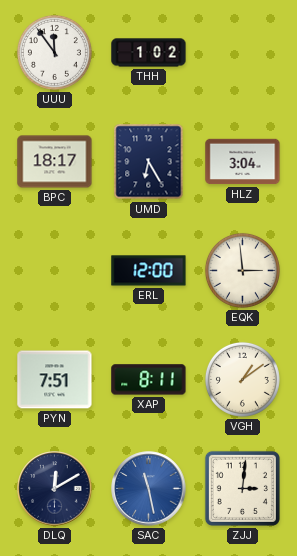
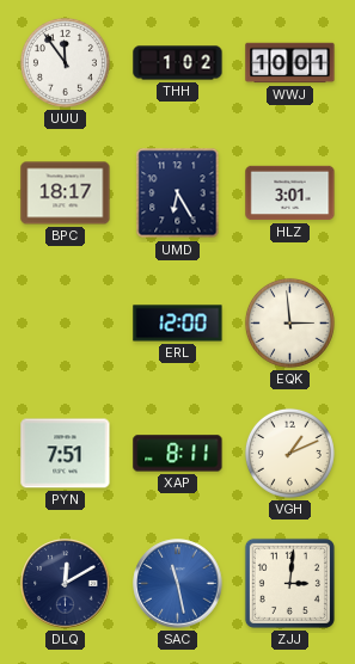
WWJ: none -> 10:01
HLZ: 3:04 -> 3:01
VGH: 1:09 -> 1:11
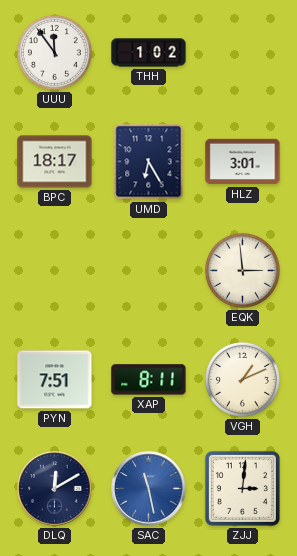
WWJ: 10:01 -> none
ERL: 12:00 -> none
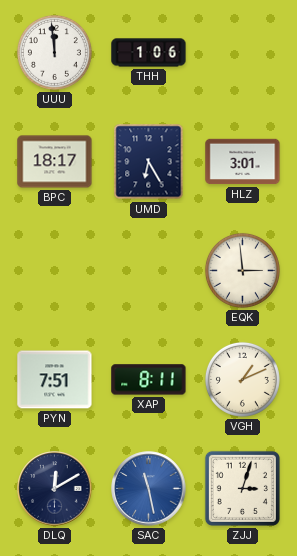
UUU: 11:54 -> 11:59
THH: 1:02 -> 1:06
ZJJ: 3:01 -> 3:03
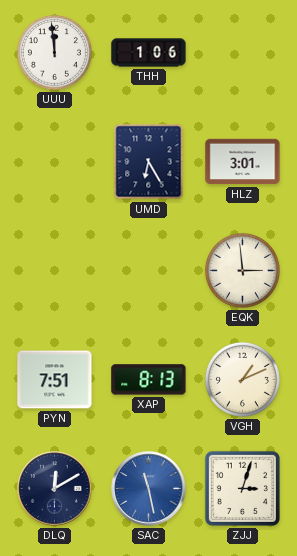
BPC: 18:17 -> none
XAP: 8:11 -> 8:13
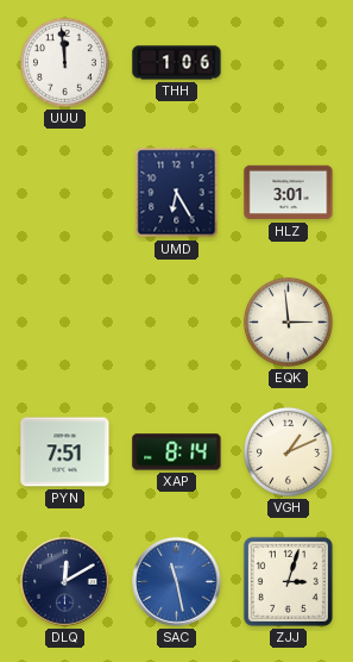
XAP: 8:13 -> 8:14
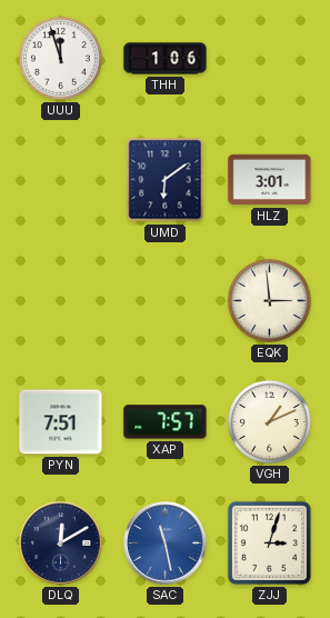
UUU: 11:59 -> 11:57
UMD: 6:25 -> 6:09
XAP: 8:14 -> 7:57
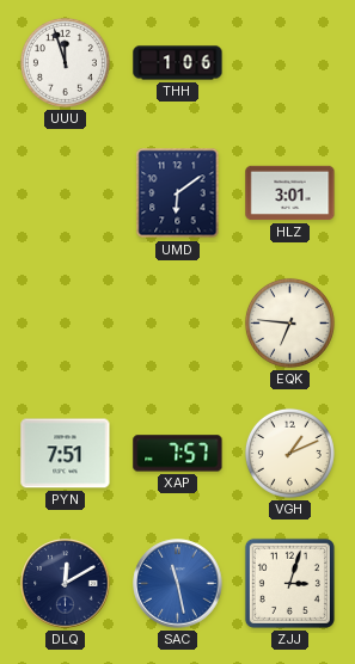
EQK: 2:59 -> 6:46
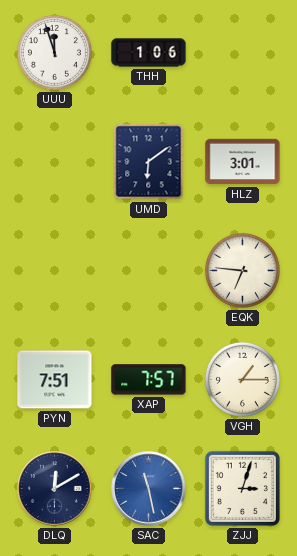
VGH: 1:11 -> 1:15
